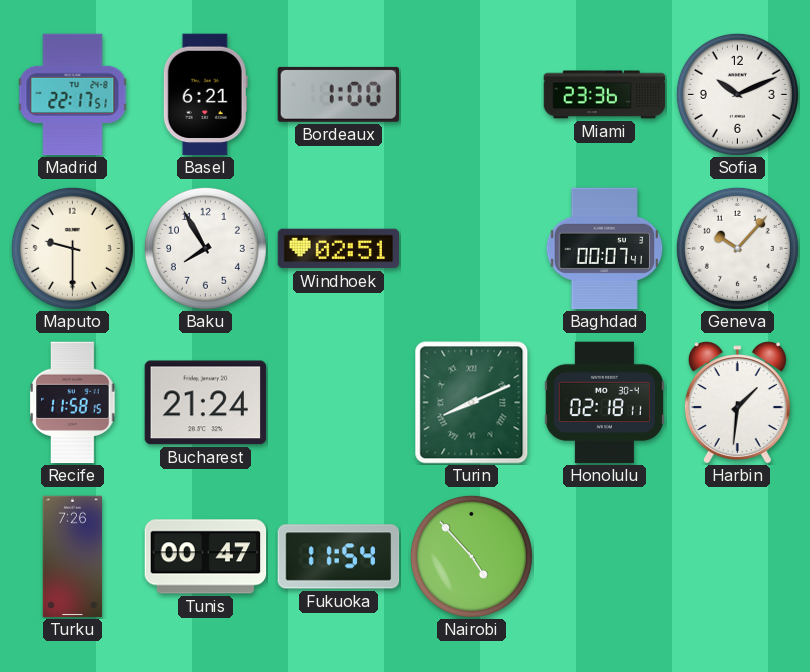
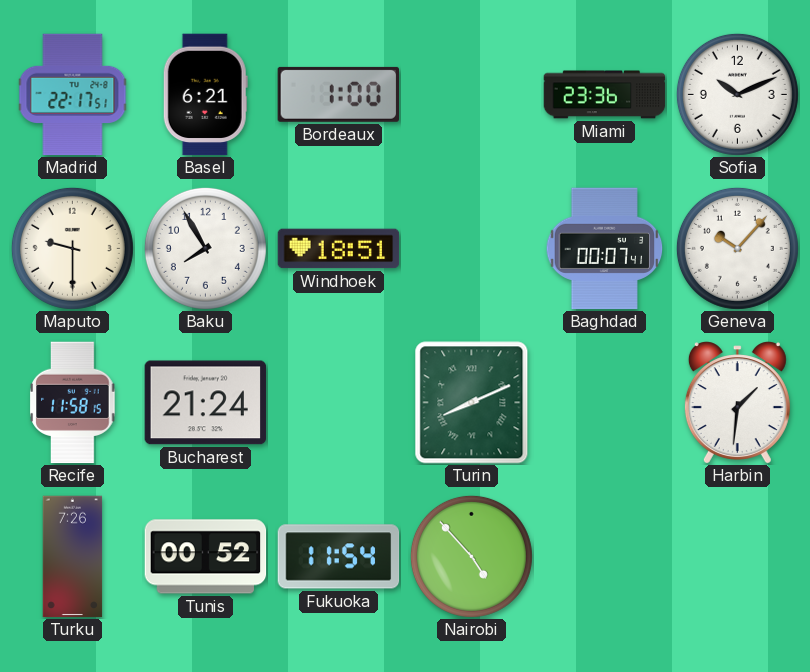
Windhoek: 02:51 -> 18:51
Honolulu: 02:18 -> none
Tunis: 00:47 -> 00:52
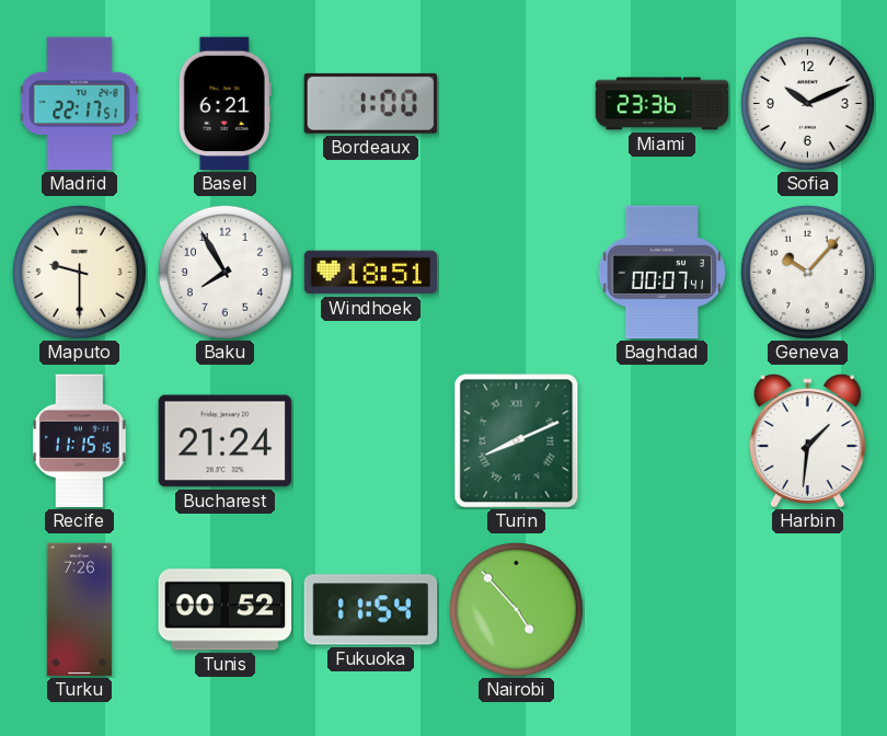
Recife: 11:58 -> 11:15
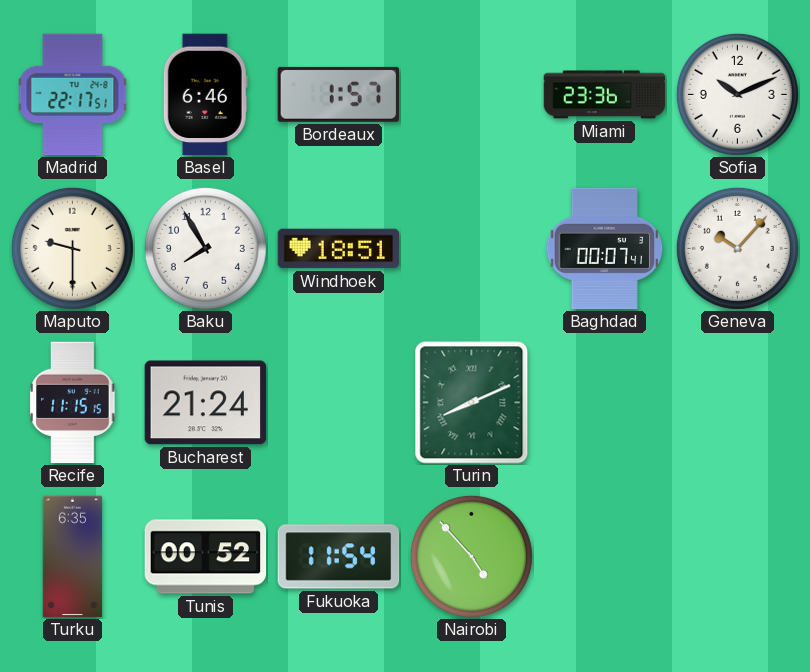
Basel: 6:21 -> 6:46
Bordeaux: 1:00 -> 1:57
Harbin: 1:31 -> none
Turku: 7:26 -> 6:35
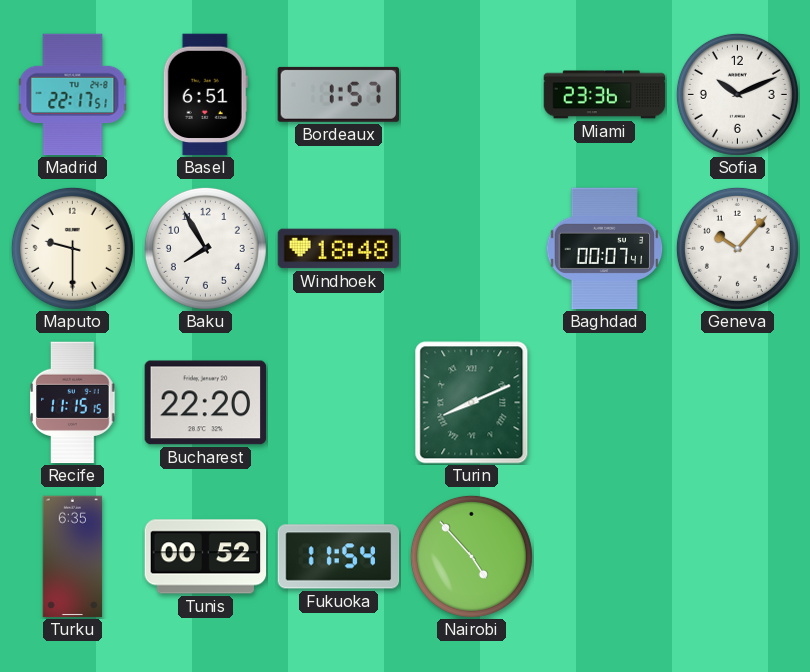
Basel: 6:46 -> 6:51
Windhoek: 18:51 -> 18:48
Bucharest: 21:24 -> 22:20
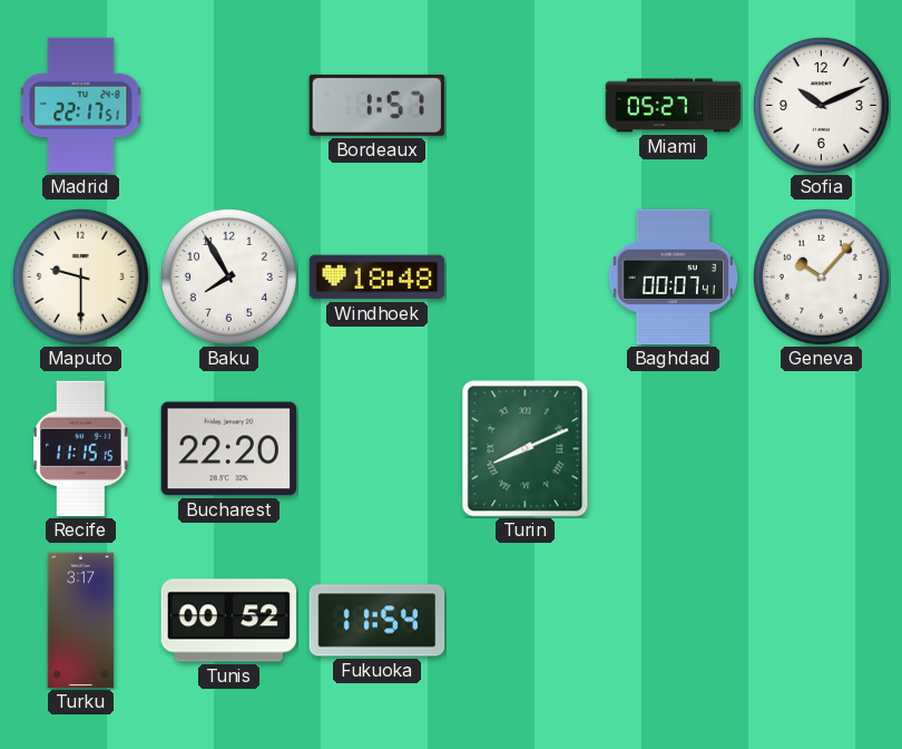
Basel: 6:51 -> none
Miami: 23:36 -> 05:27
Turku: 6:35 -> 3:17
Nairobi: 4:53 -> none
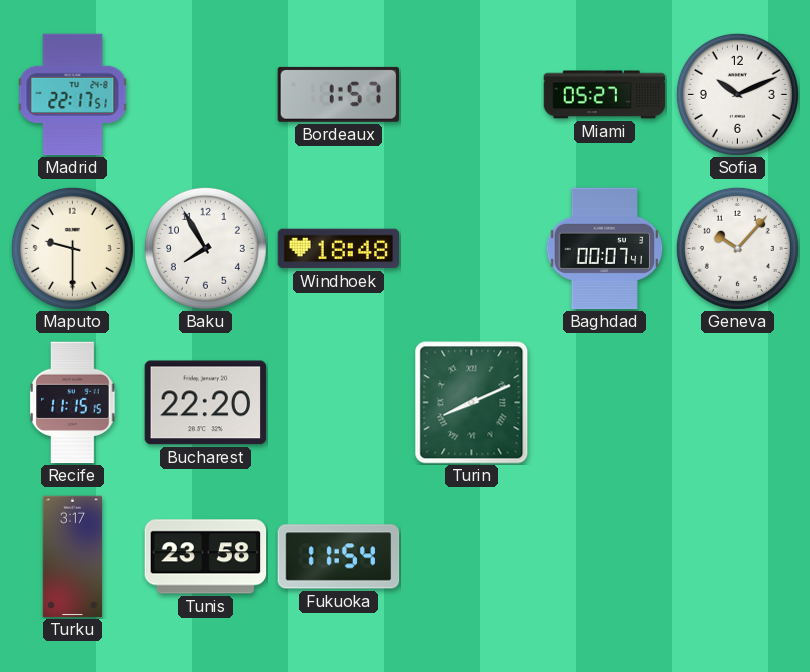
Tunis: 00:52 -> 23:58
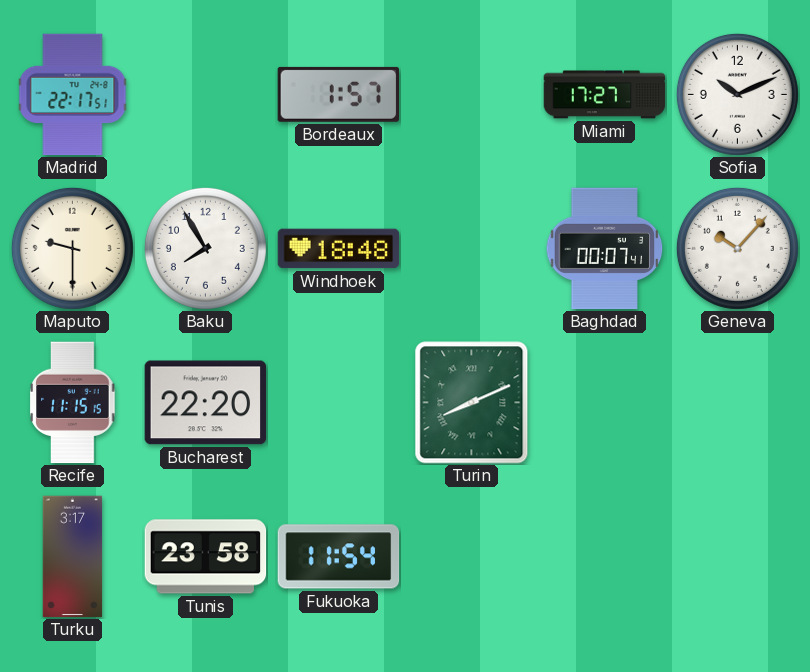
Miami: 05:27 -> 17:27
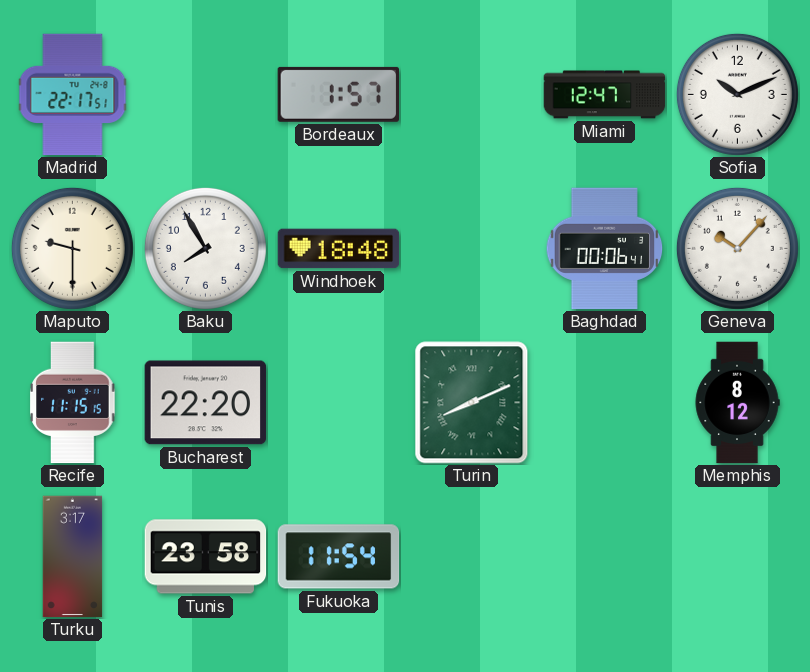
Miami: 17:27 -> 12:47
Baghdad: 00:07 -> 00:06
Memphis: none -> 8:12
